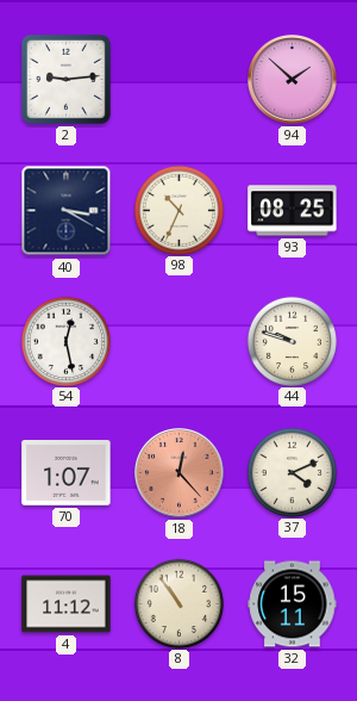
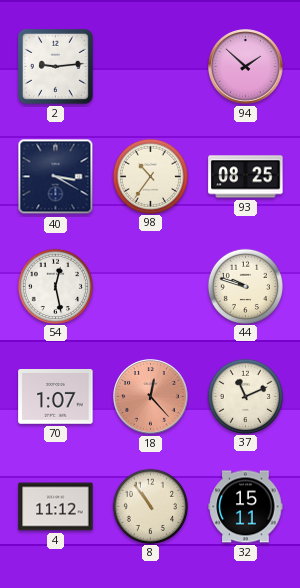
98: 10:34 -> 10:36
37: 4:11 -> 11:11
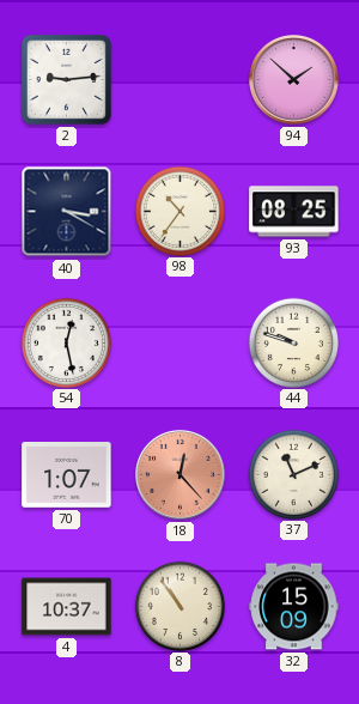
4: 11:12 -> 10:37
32: 15:11 -> 15:09
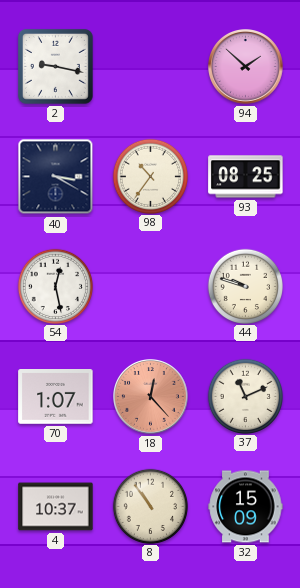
2: 9:14 -> 9:17
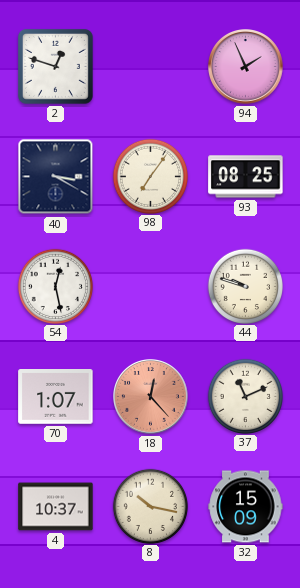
2: 9:17 -> 12:48
94: 1:52 -> 1:56
98: 10:36 -> 7:06
8: 10:54 -> 10:17
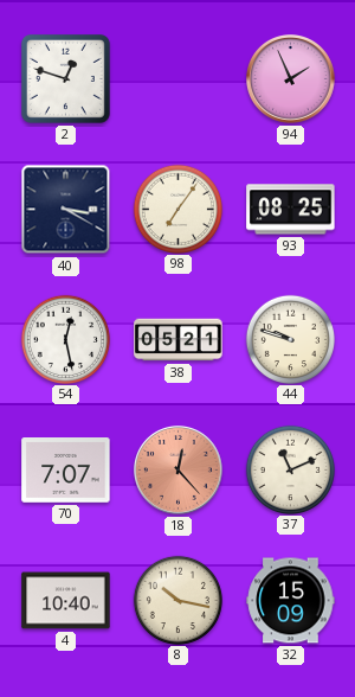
38: none -> 05:21
70: 1:07 -> 7:07
4: 10:37 -> 10:40
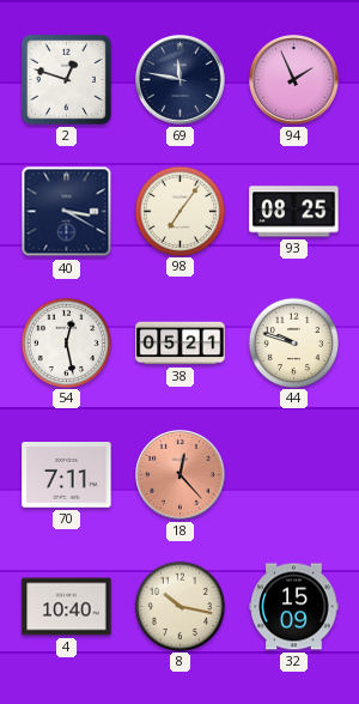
69: none -> 11:47
70: 7:07 -> 7:11
37: 11:11 -> none
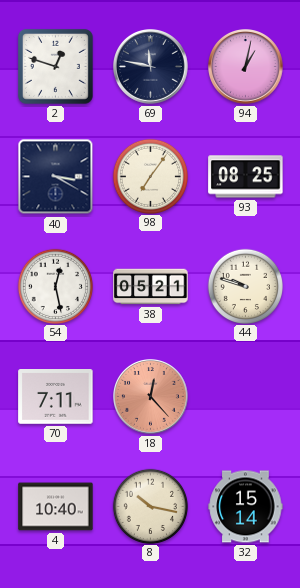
94: 1:56 -> 1:02
32: 15:09 -> 15:14
